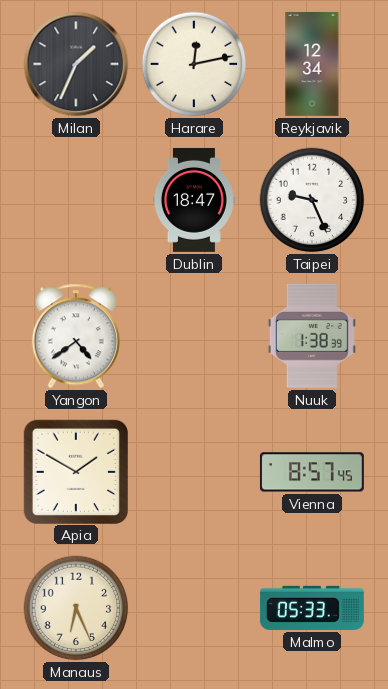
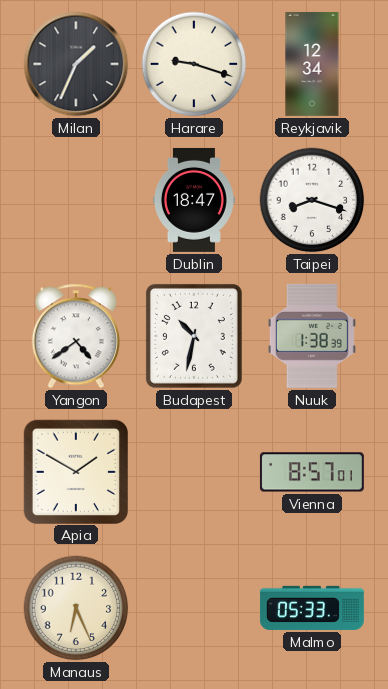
Harare: 12:13 -> 9:18
Taipei: 9:26 -> 8:18
Budapest: none -> 10:32
Vienna: 8:57:45 -> 8:57:01
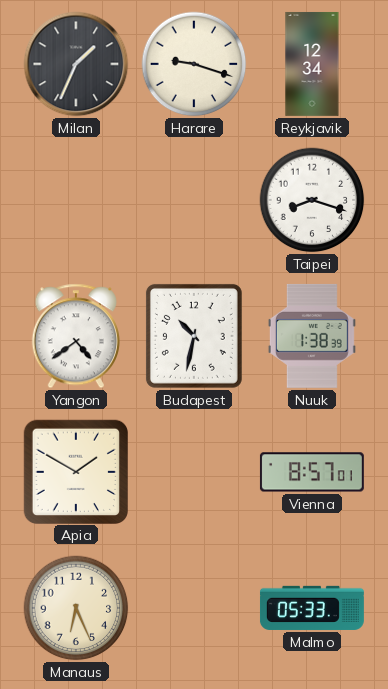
Dublin: 18:47 -> none
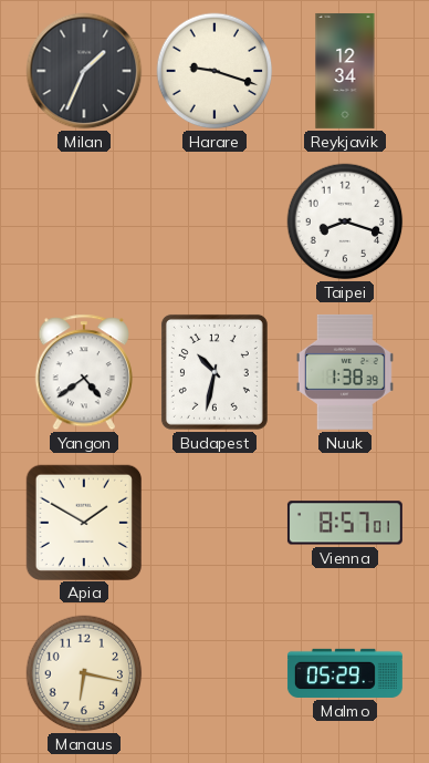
Manaus: 6:26 -> 6:17
Malmo: 05:33 -> 05:29
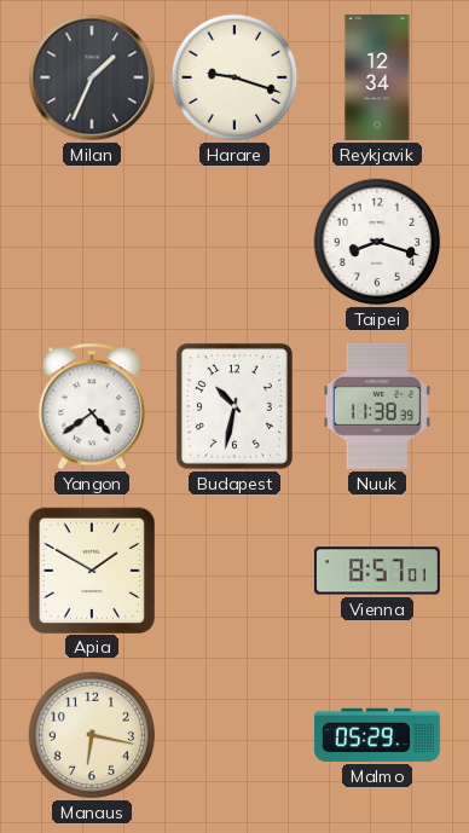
Nuuk: 1:38 -> 11:38
